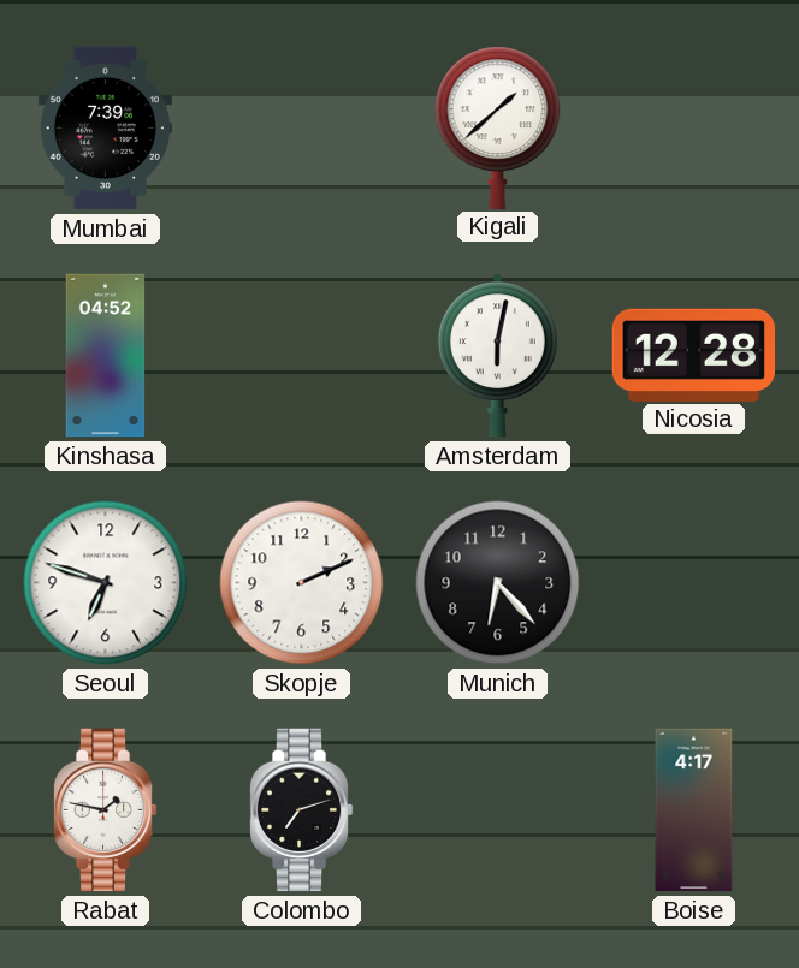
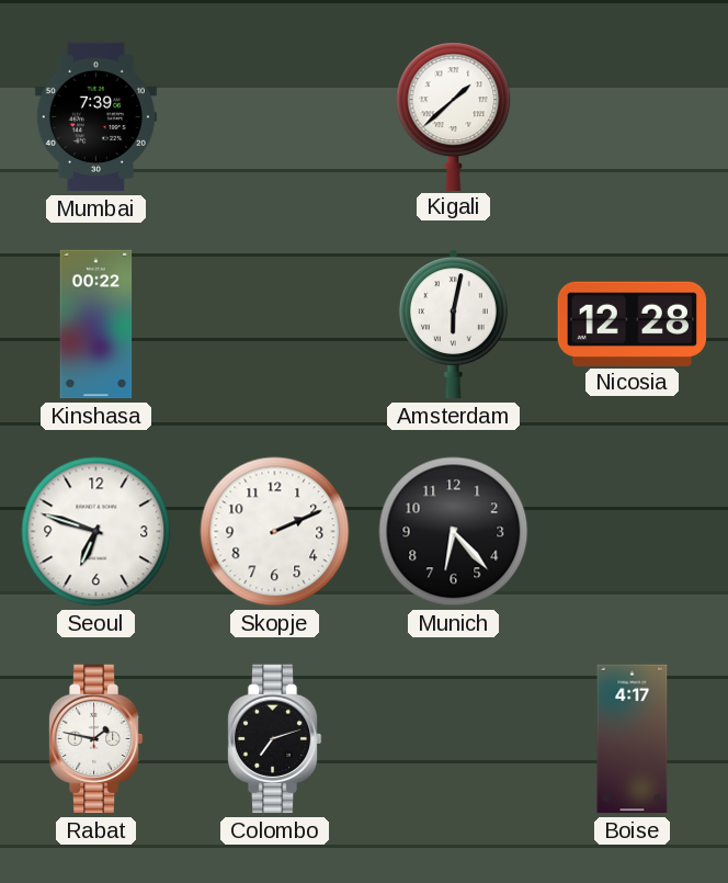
Kinshasa: 04:52 -> 00:22
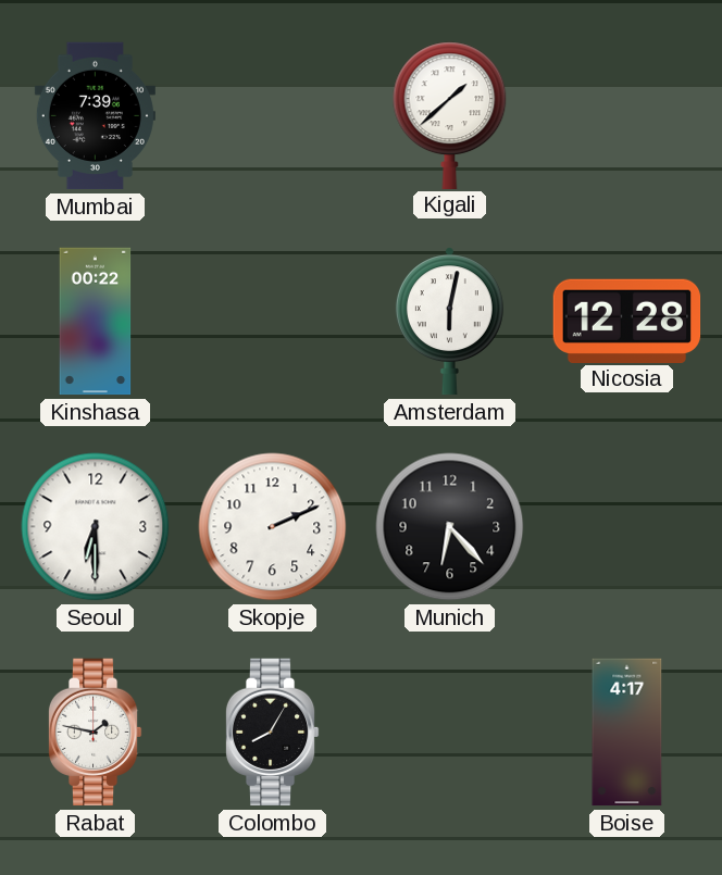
Seoul: 6:48 -> 6:30
Colombo: 7:12 -> 8:05
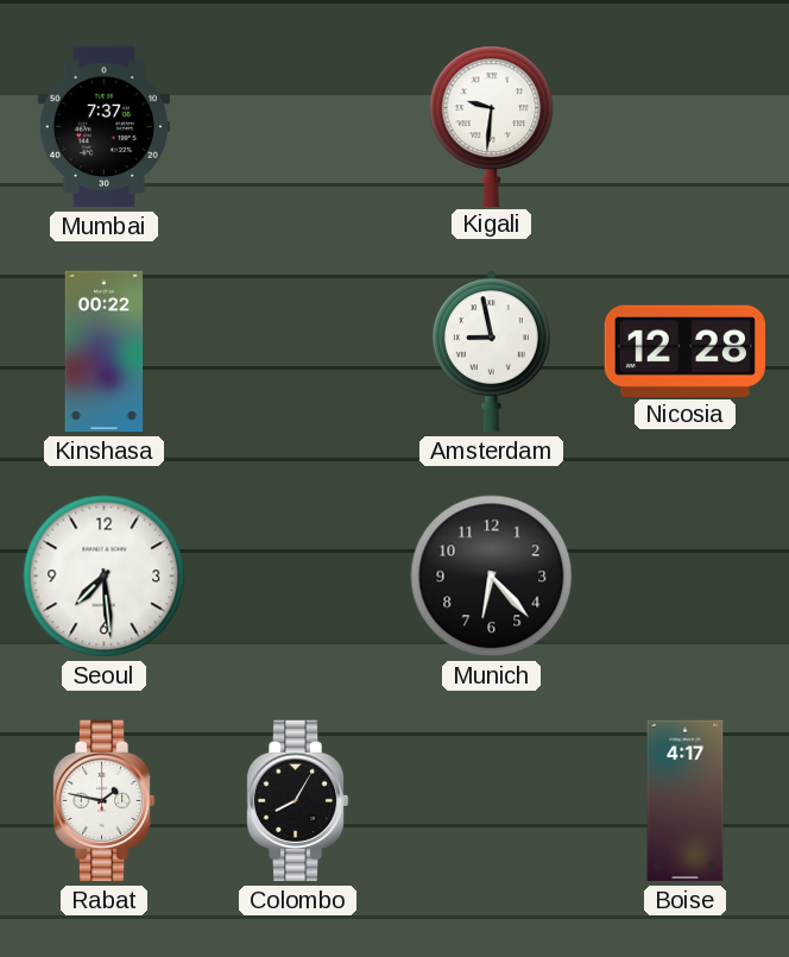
Mumbai: 7:39 -> 7:37
Kigali: 1:38 -> 9:31
Amsterdam: 6:02 -> 8:58
Seoul: 6:30 -> 7:29
Skopje: 2:11 -> none
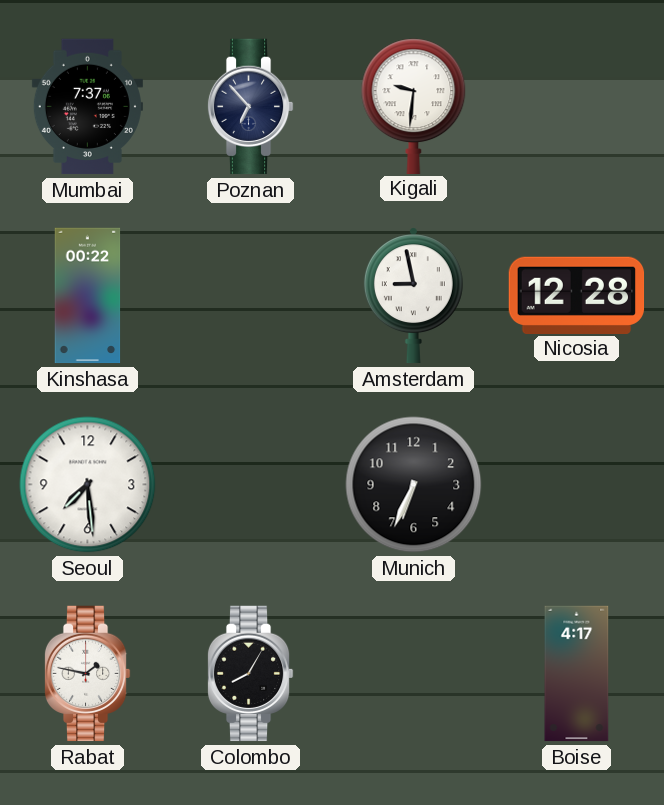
Poznan: none -> 6:53
Munich: 6:23 -> 6:34
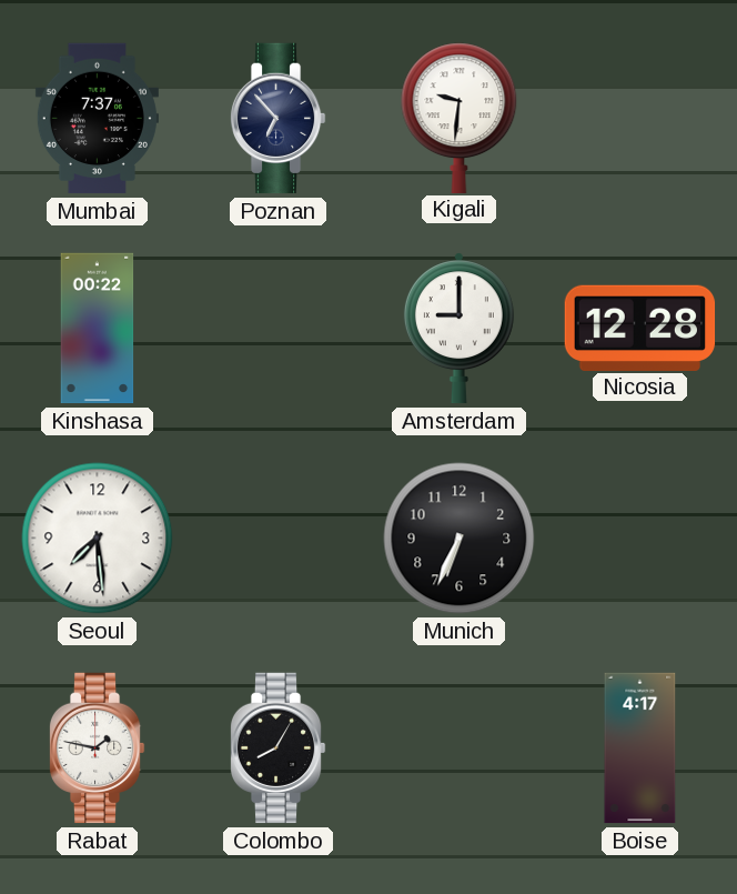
Amsterdam: 8:58 -> 9:00
